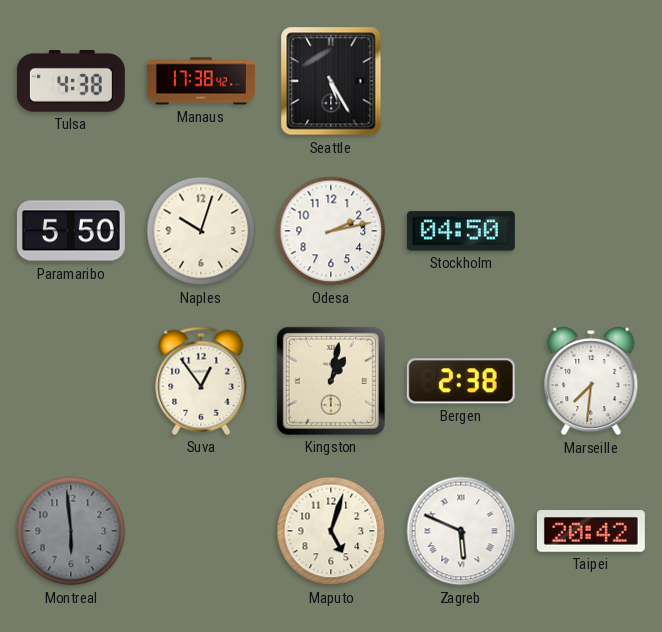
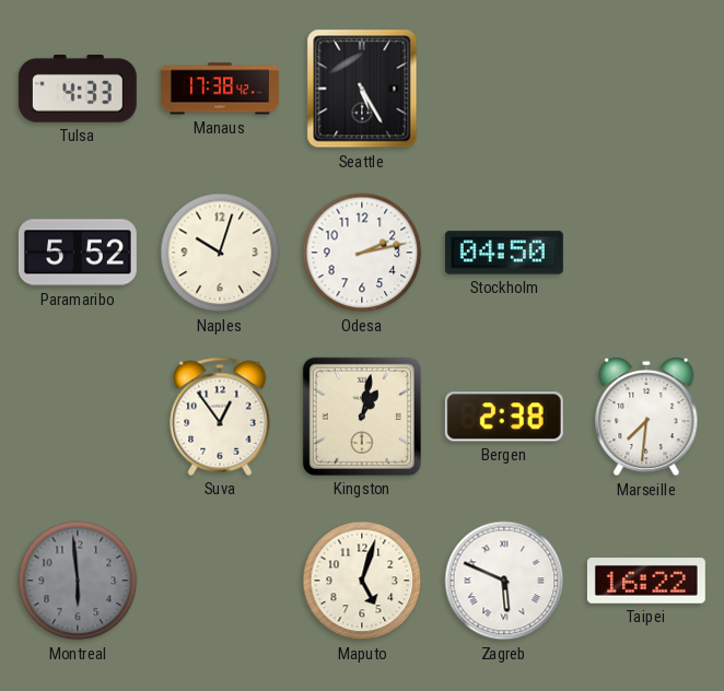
Tulsa: 4:38 -> 4:33
Paramaribo: 5:50 -> 5:52
Taipei: 20:42 -> 16:22
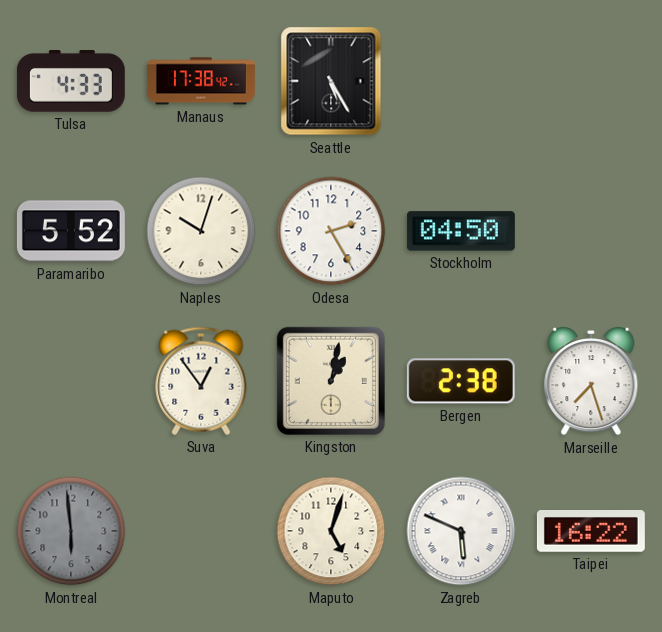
Odesa: 2:13 -> 2:25
Marseille: 7:31 -> 7:27
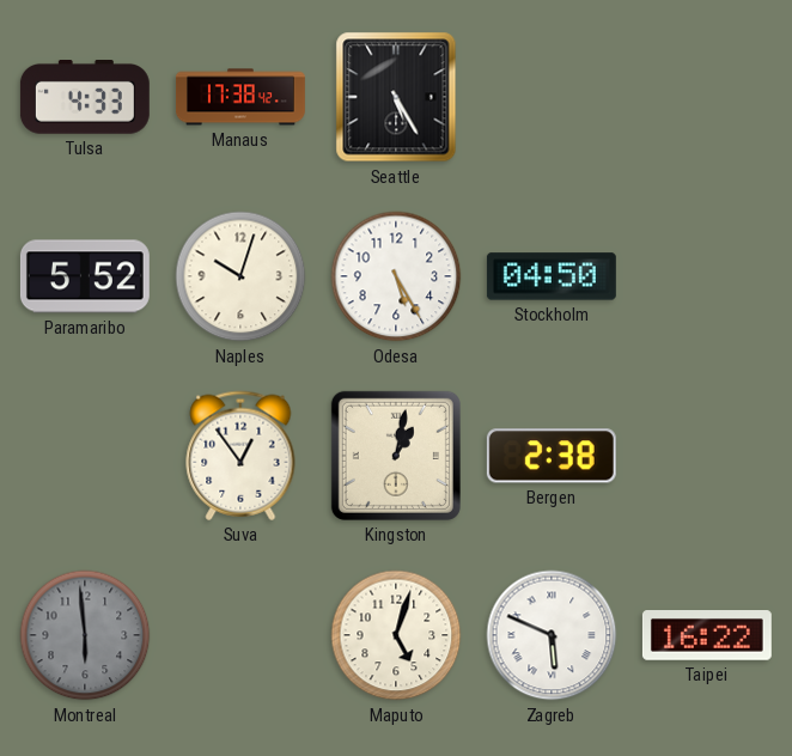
Odesa: 2:25 -> 5:25
Marseille: 7:27 -> none
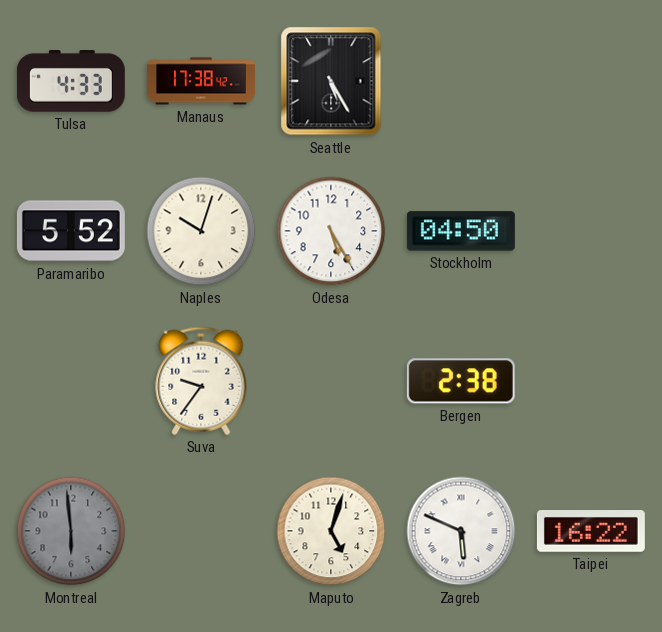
Suva: 12:54 -> 9:36
Kingston: 1:02 -> none
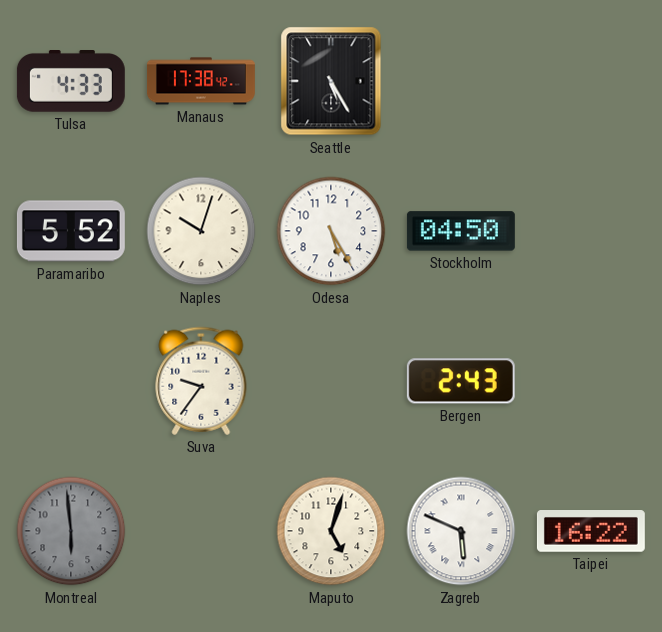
Bergen: 2:38 -> 2:43
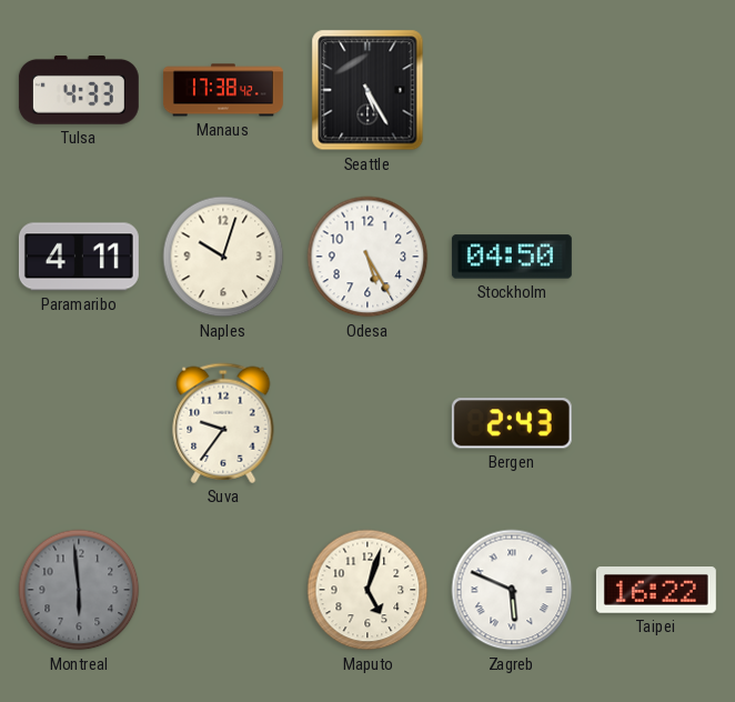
Paramaribo: 5:52 -> 4:11
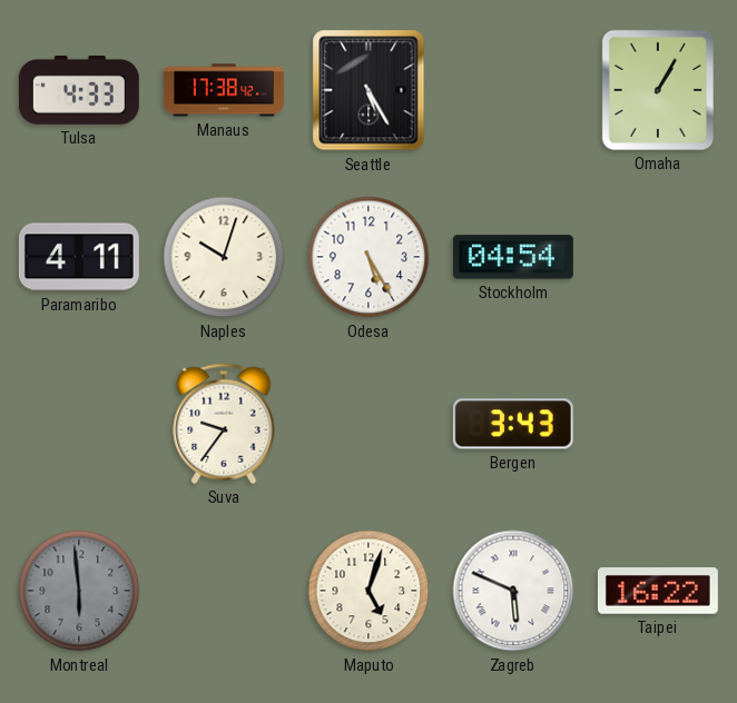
Omaha: none -> 1:05
Stockholm: 04:50 -> 04:54
Bergen: 2:43 -> 3:43
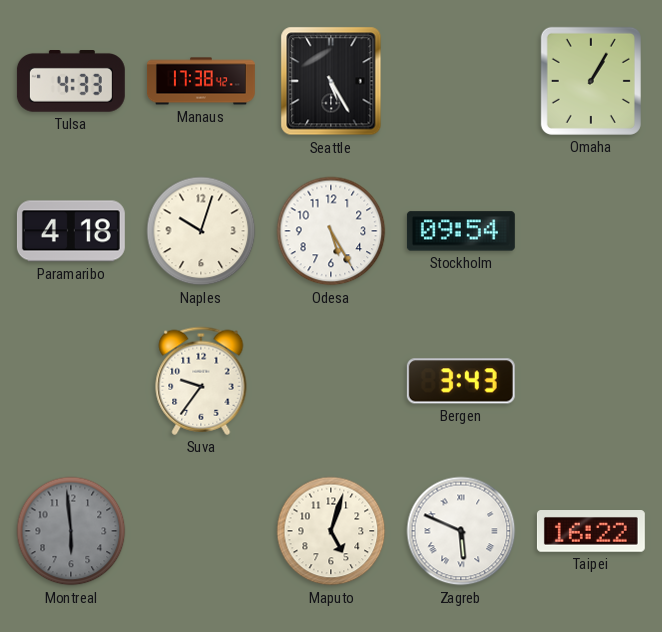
Paramaribo: 4:11 -> 4:18
Stockholm: 04:54 -> 09:54
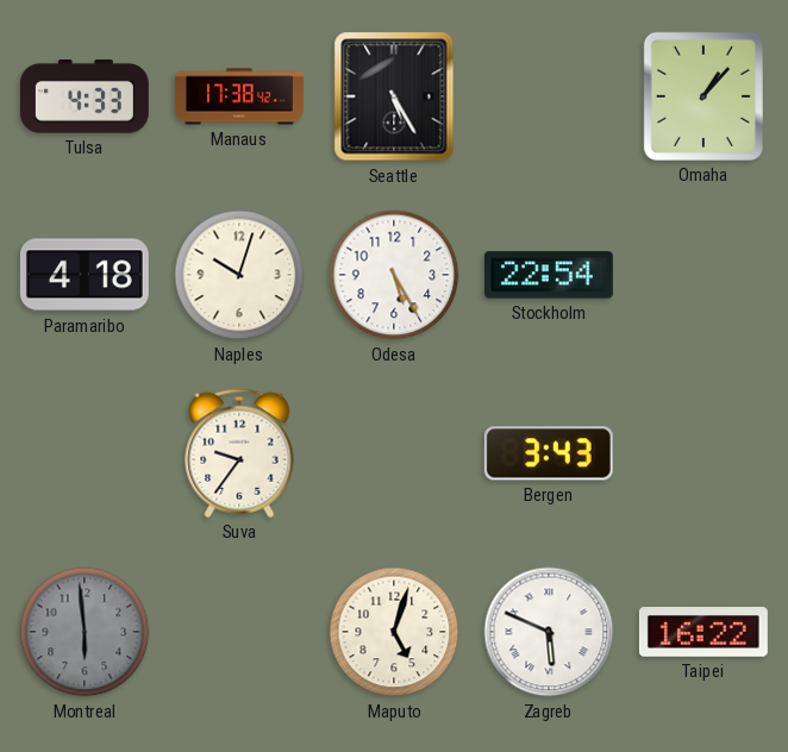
Omaha: 1:05 -> 1:07
Stockholm: 09:54 -> 22:54
